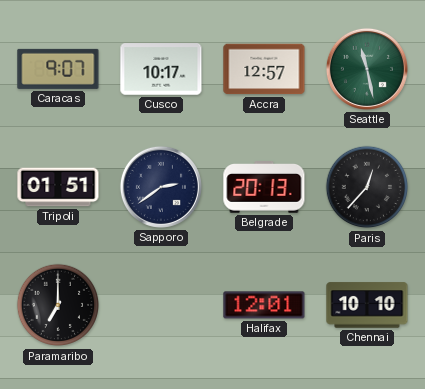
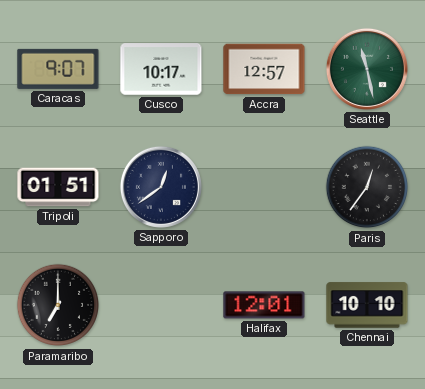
Sapporo: 2:39 -> 12:39
Belgrade: 20:13 -> none
Paris: 12:37 -> 12:36
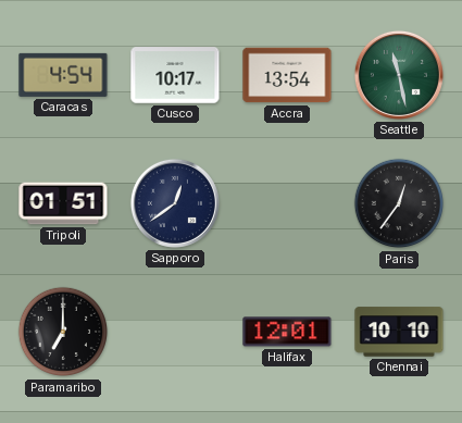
Caracas: 9:07 -> 4:54
Accra: 12:57 -> 13:54
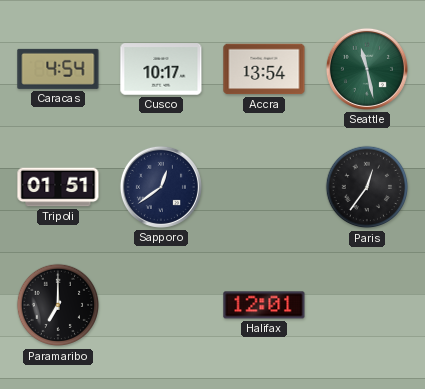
Chennai: 10:10 -> none
